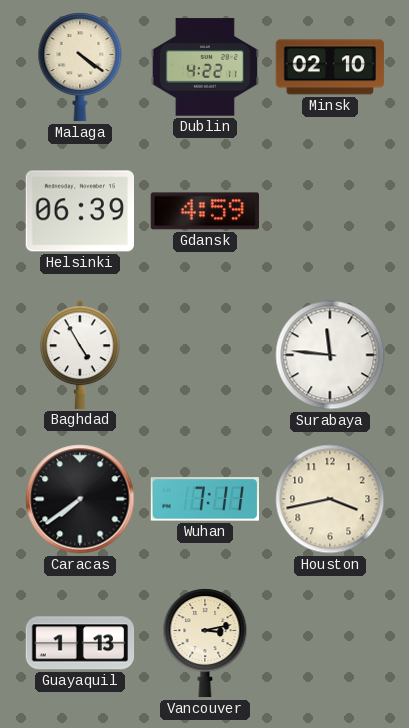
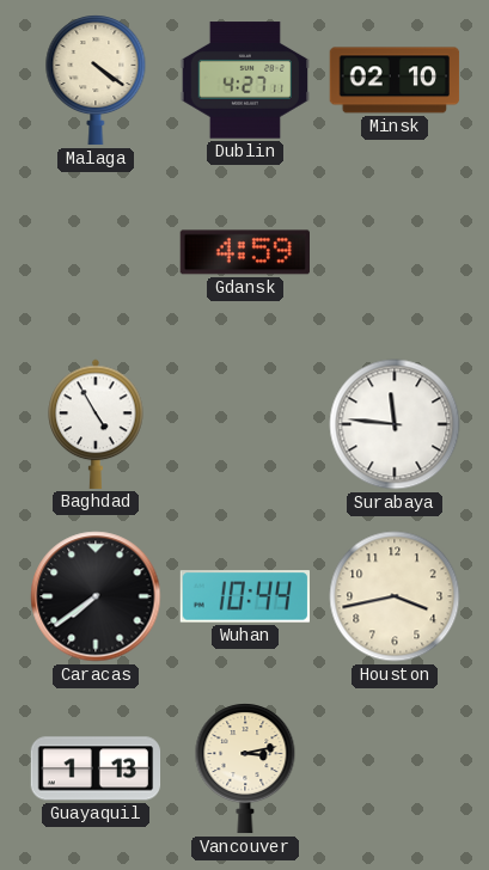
Dublin: 4:22 -> 4:27
Helsinki: 06:39 -> none
Wuhan: 7:11 -> 10:44
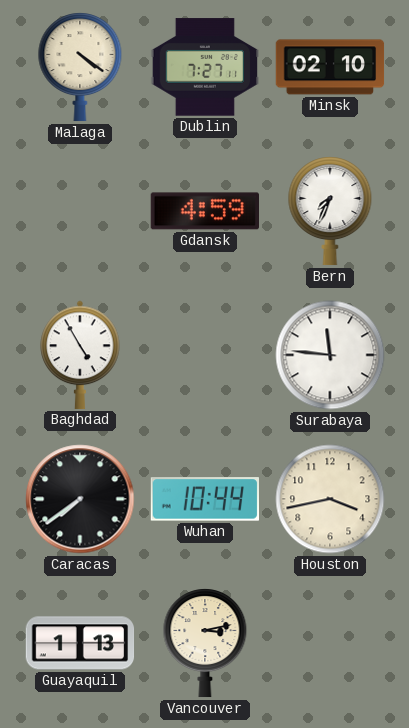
Dublin: 4:27 -> 7:27
Bern: none -> 7:34
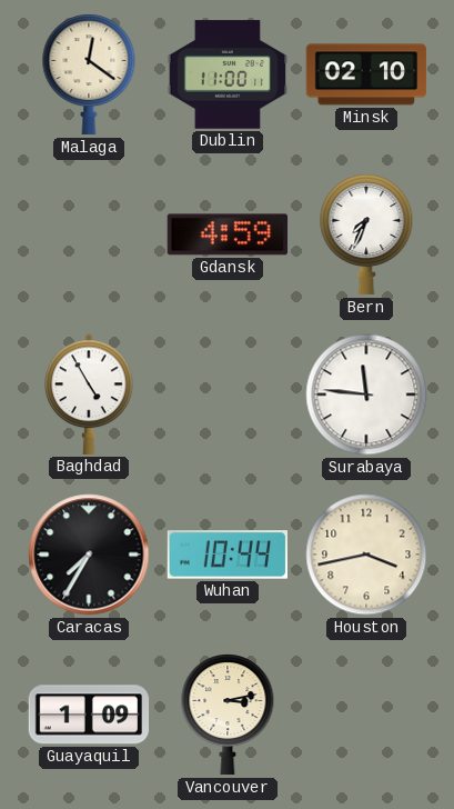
Malaga: 4:21 -> 12:21
Dublin: 7:27 -> 11:00
Caracas: 7:39 -> 7:35
Guayaquil: 1:13 -> 1:09
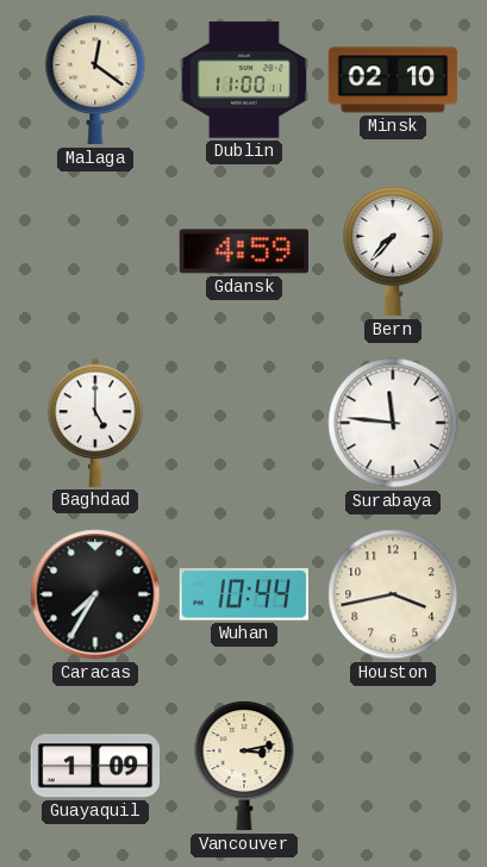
Bern: 7:34 -> 7:37
Baghdad: 4:55 -> 5:00
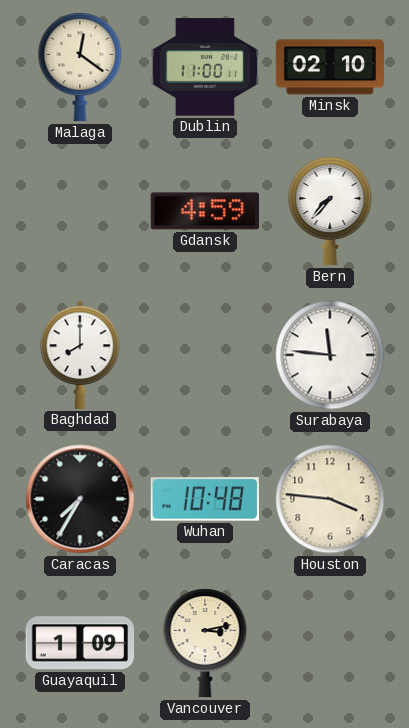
Baghdad: 5:00 -> 8:00
Wuhan: 10:44 -> 10:48
Houston: 3:43 -> 3:46
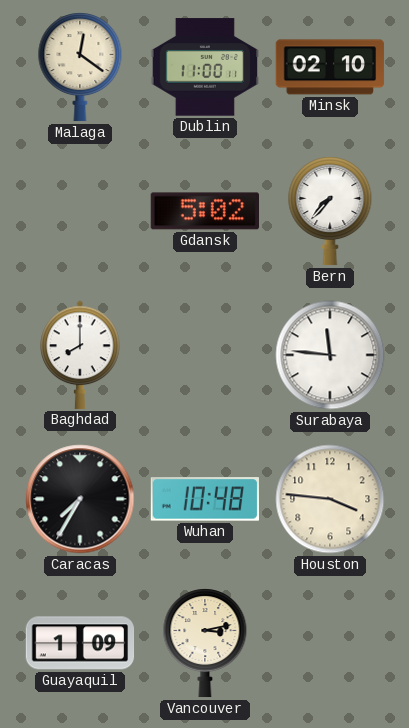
Gdansk: 4:59 -> 5:02
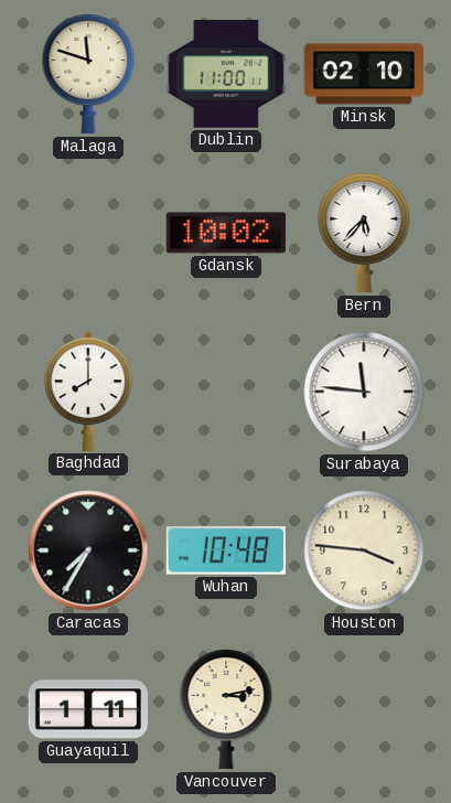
Malaga: 12:21 -> 11:48
Gdansk: 5:02 -> 10:02
Bern: 7:37 -> 5:37
Guayaquil: 1:09 -> 1:11
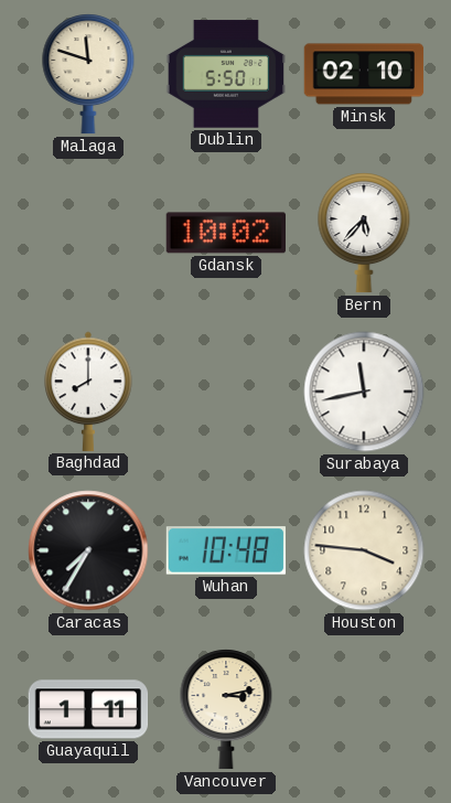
Dublin: 11:00 -> 5:50
Surabaya: 11:46 -> 11:43
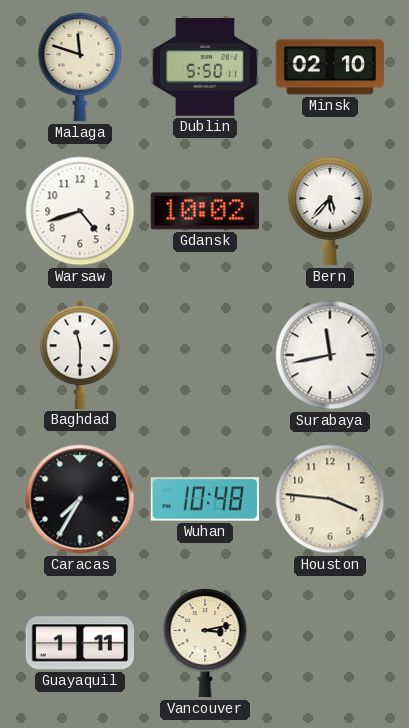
Warsaw: none -> 4:42
Baghdad: 8:00 -> 11:30
